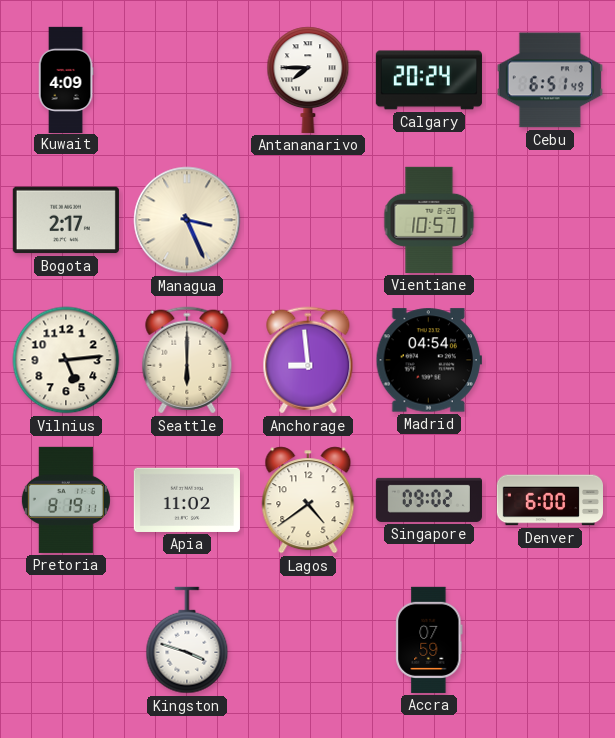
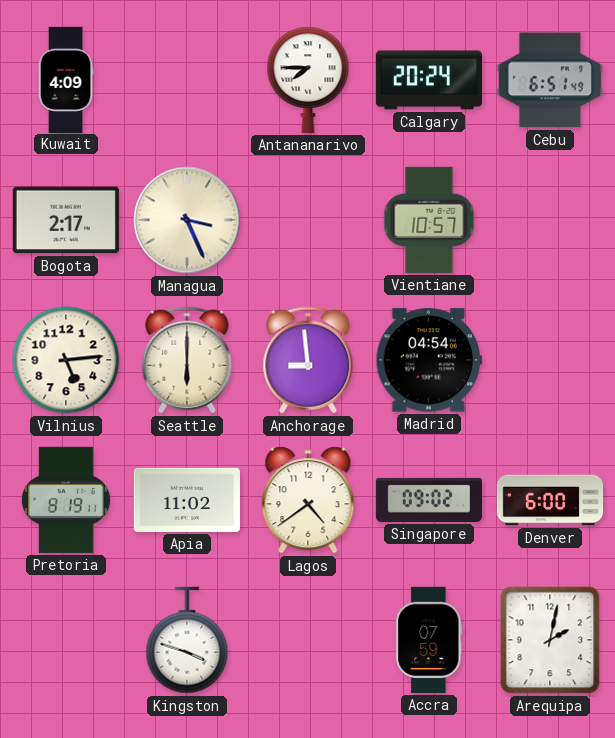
Arequipa: none -> 2:02
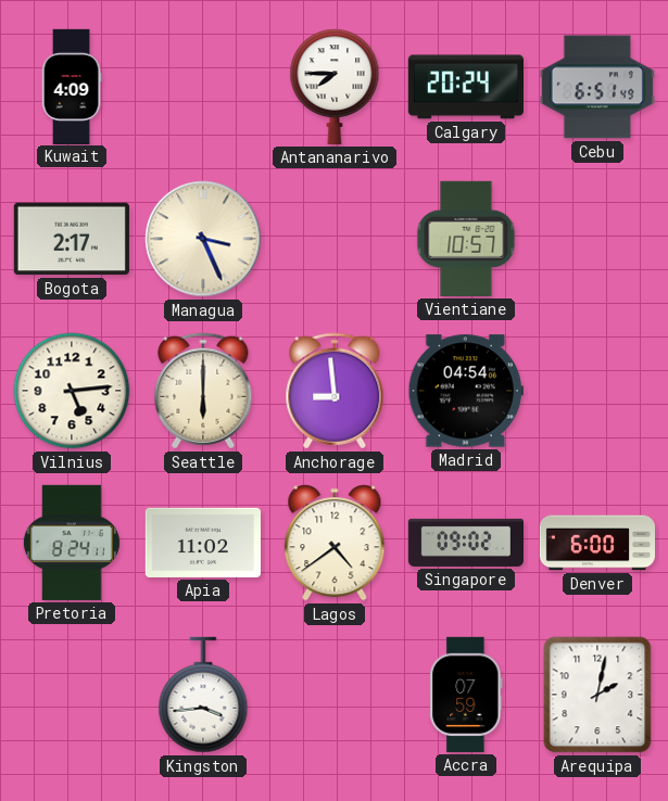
Pretoria: 8:19 -> 8:24
Kingston: 3:48 -> 3:44
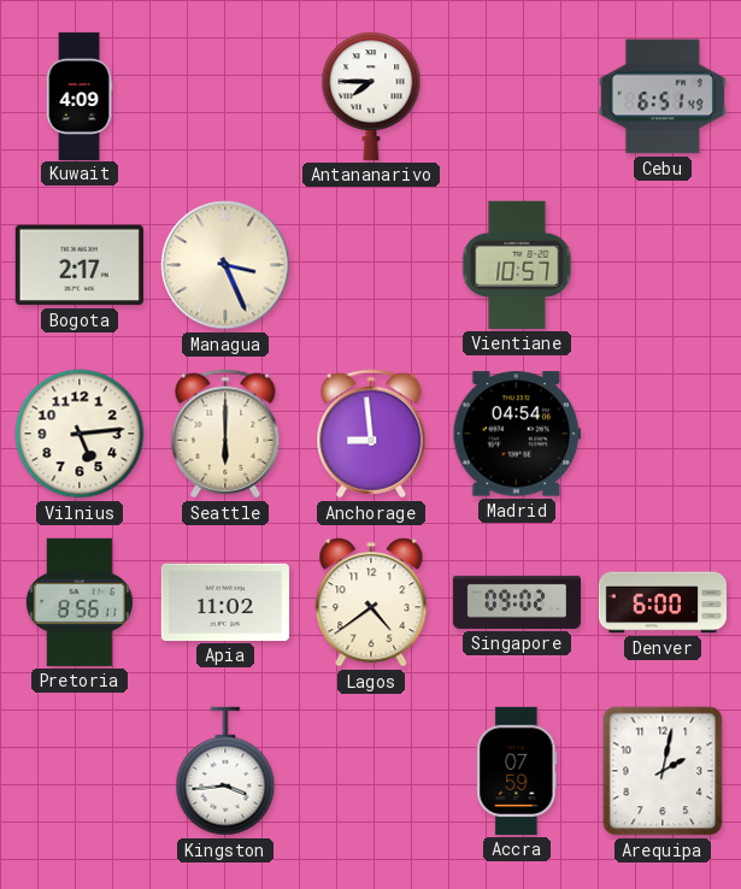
Calgary: 20:24 -> none
Pretoria: 8:24 -> 8:56
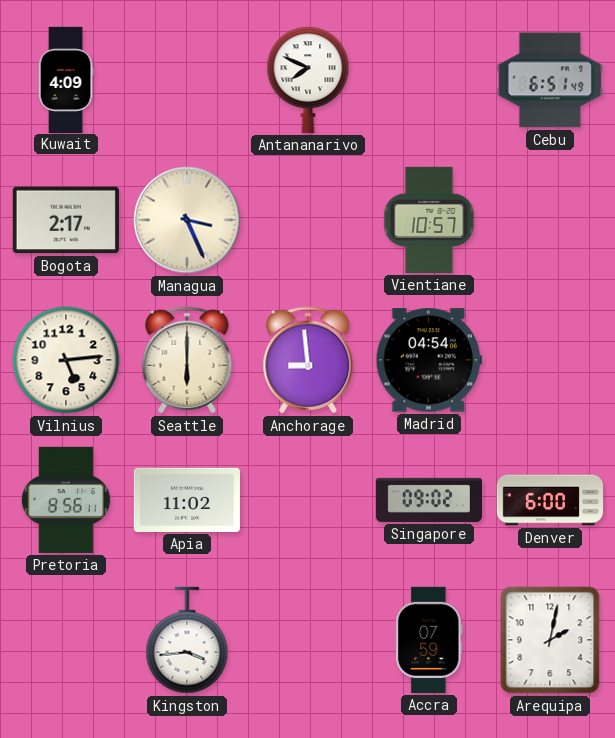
Antananarivo: 7:45 -> 7:49
Lagos: 4:39 -> none
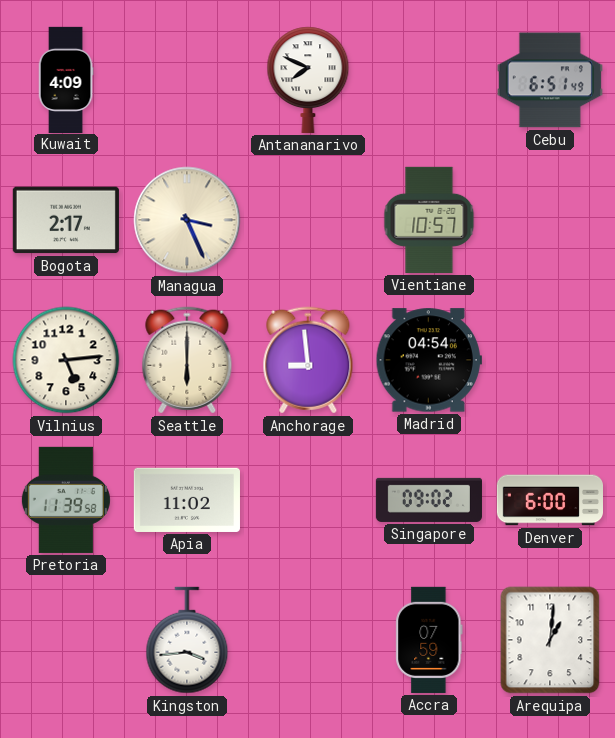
Pretoria: 8:56 -> 11:39
Arequipa: 2:02 -> 1:01
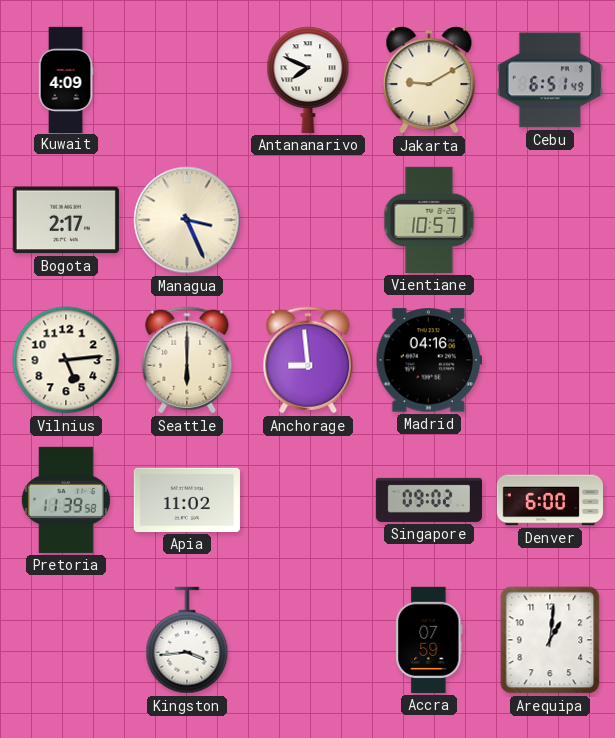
Jakarta: none -> 9:10
Madrid: 04:54 -> 04:16
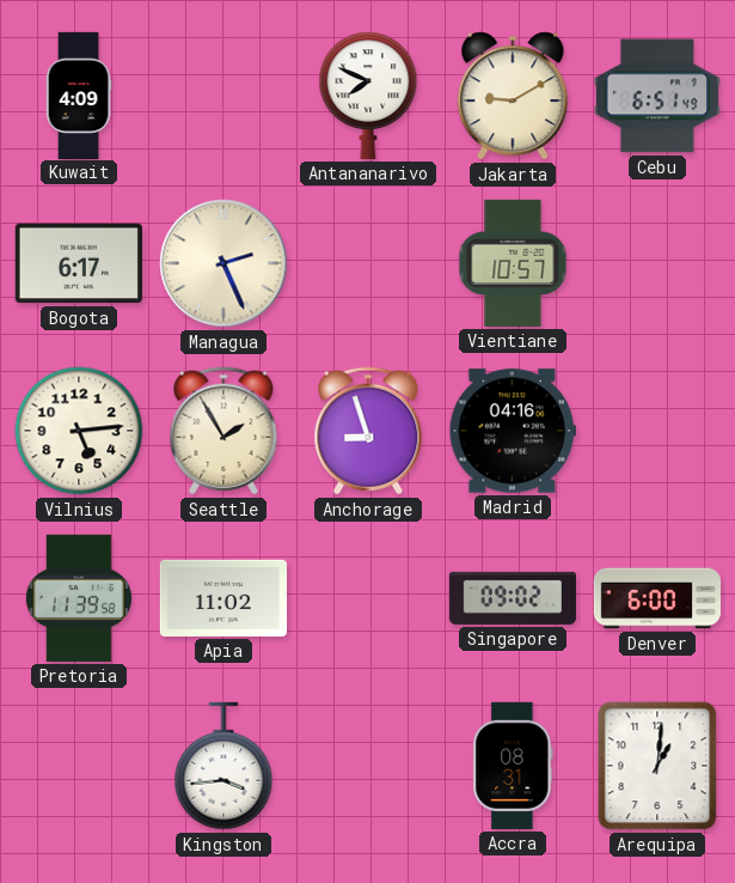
Bogota: 2:17 -> 6:17
Managua: 3:26 -> 2:26
Seattle: 6:00 -> 1:55
Anchorage: 8:59 -> 8:57
Accra: 07:59 -> 08:31
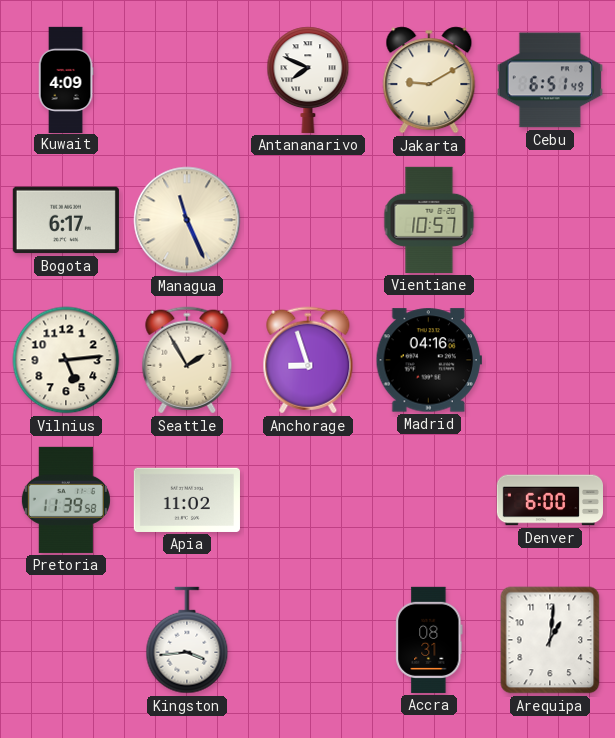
Managua: 2:26 -> 11:26
Singapore: 09:02 -> none
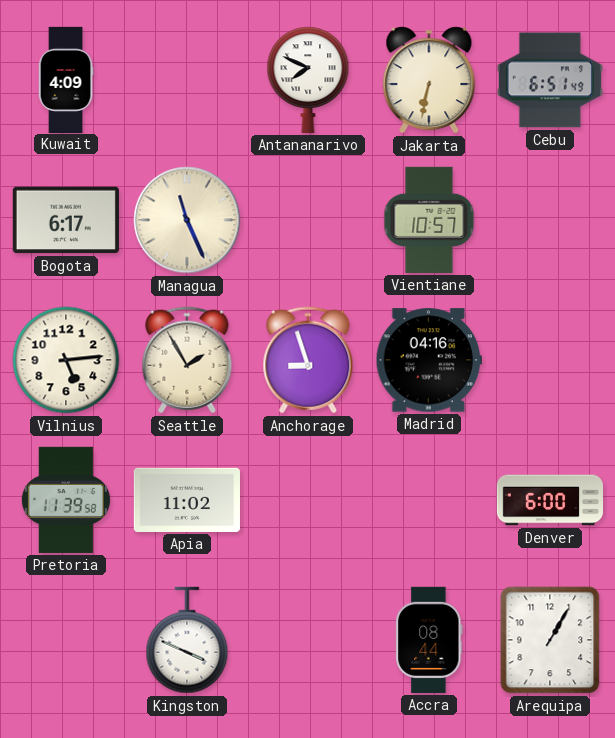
Jakarta: 9:10 -> 6:32
Kingston: 3:44 -> 3:49
Accra: 08:31 -> 08:44
Arequipa: 1:01 -> 1:05
